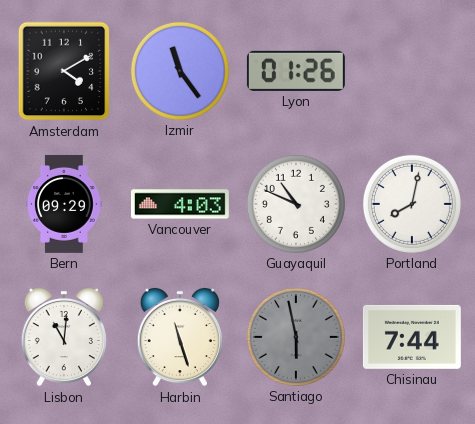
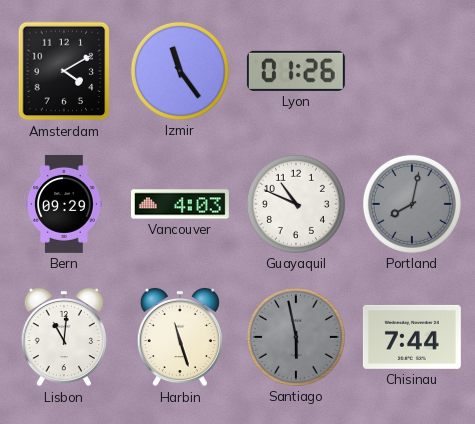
Portland dial: white -> grey
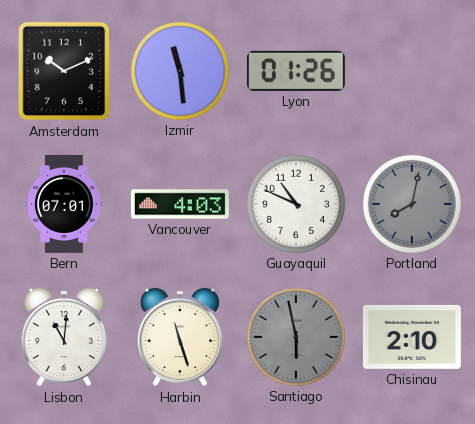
Amsterdam: 4:10 -> 10:11
Izmir: 11:24 -> 11:29
Bern: 09:29 -> 07:01
Chisinau: 7:44 -> 2:10
